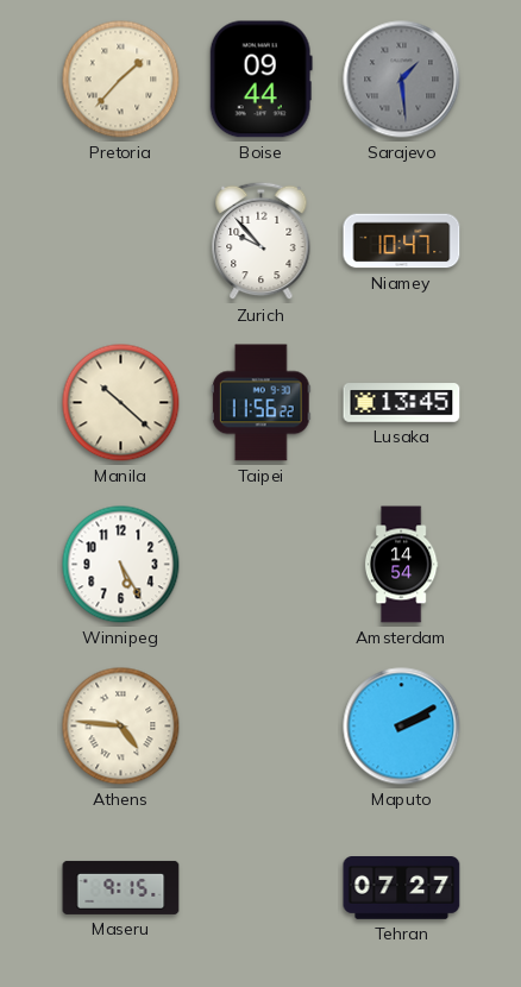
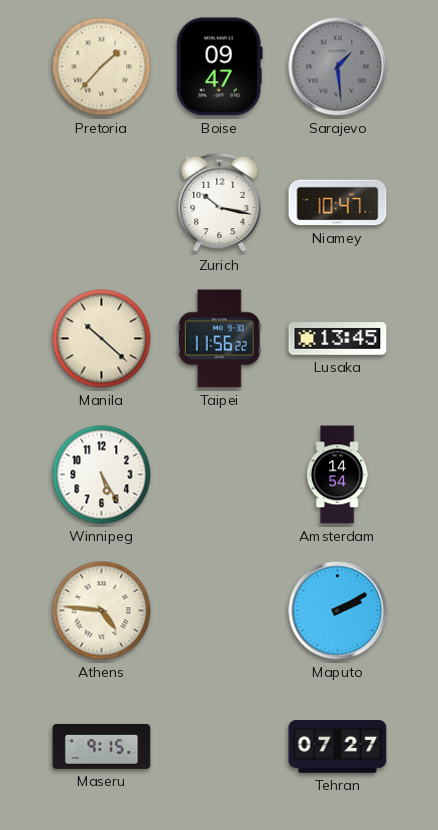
Boise: 09:44 -> 09:47
Zurich: 9:53 -> 10:17
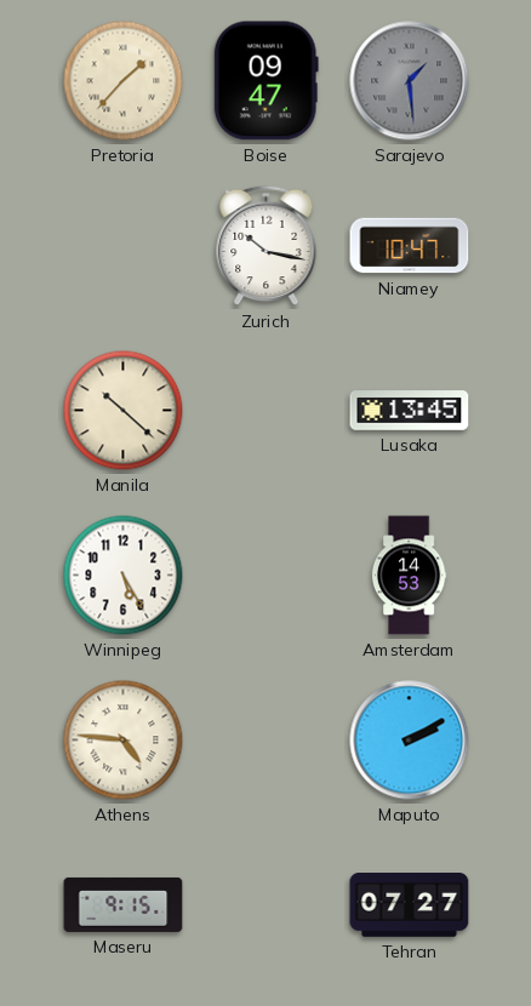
Taipei: 11:56 -> none
Amsterdam: 14:54 -> 14:53
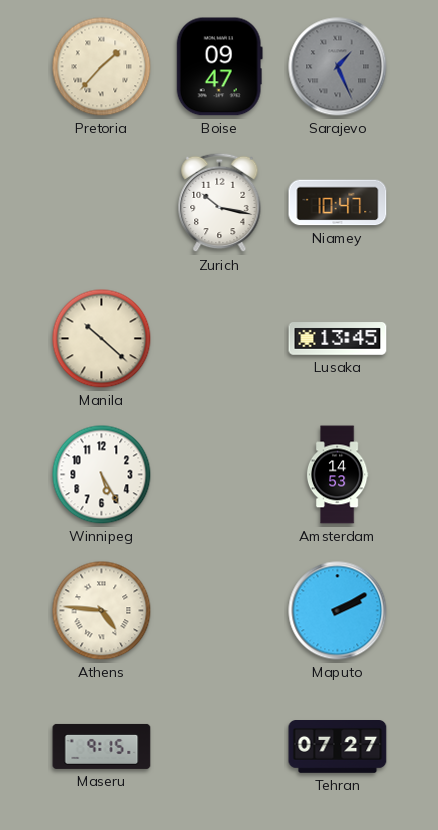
Sarajevo: 1:29 -> 1:26
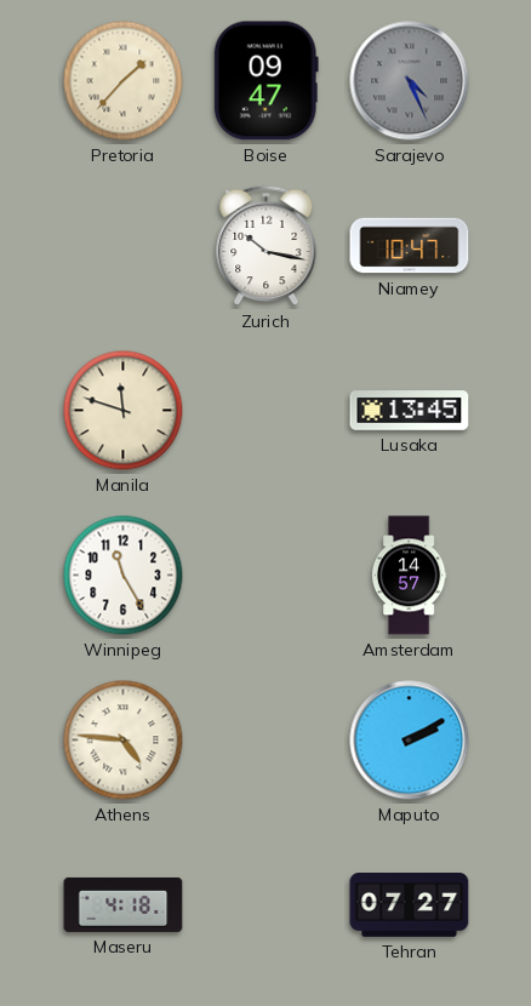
Sarajevo: 1:26 -> 4:26
Manila: 10:22 -> 11:48
Winnipeg: 5:25 -> 11:25
Amsterdam: 14:53 -> 14:57
Maseru: 9:15 -> 4:18
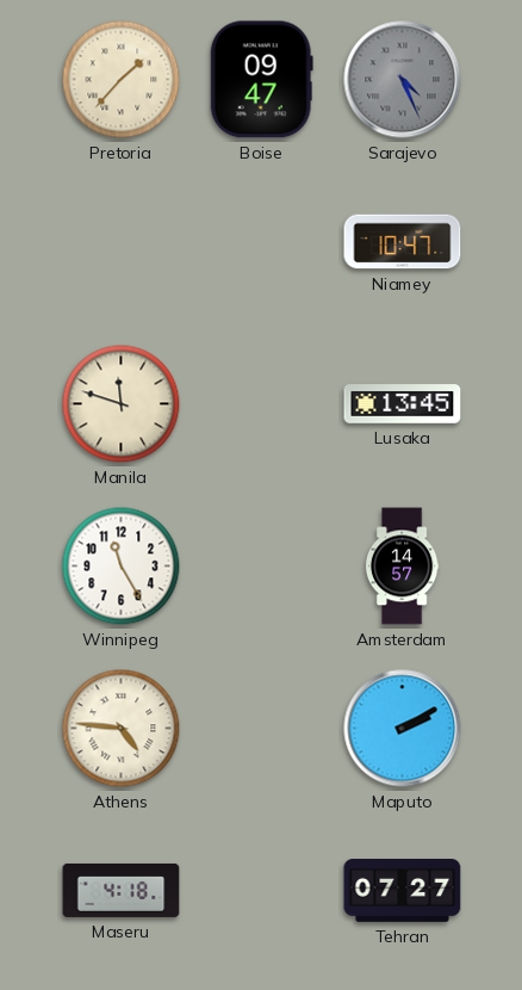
Zurich: 10:17 -> none
